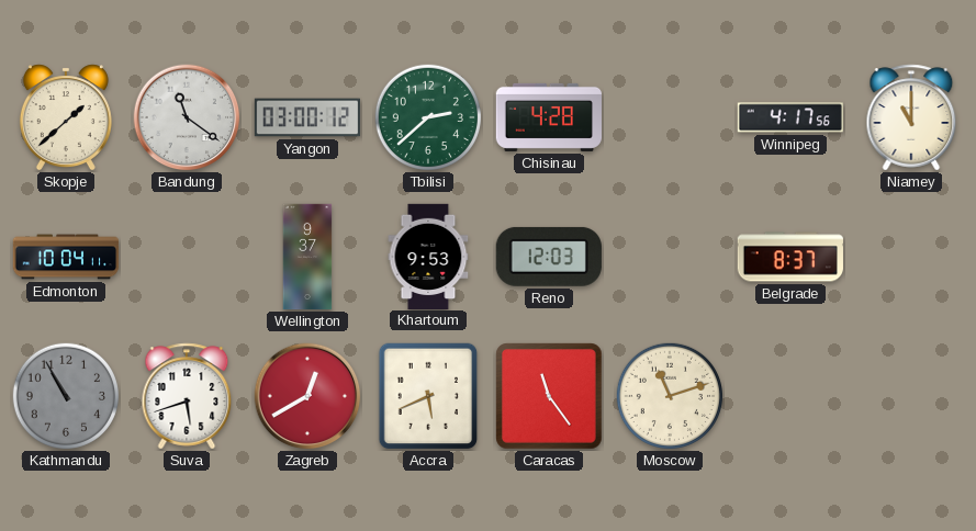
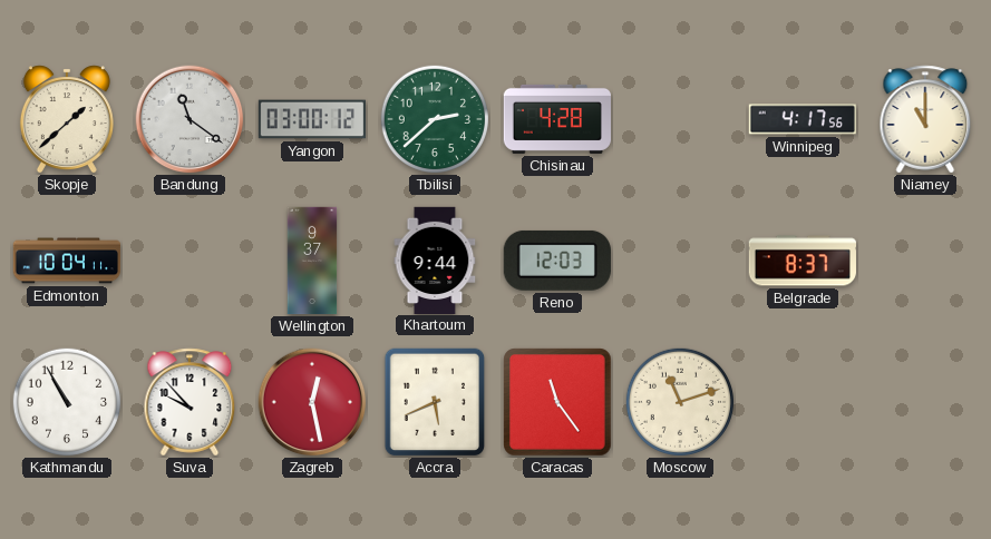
Khartoum: 9:53 -> 9:44
Kathmandu dial: grey -> white
Suva: 5:42 -> 9:53
Zagreb: 12:40 -> 12:28
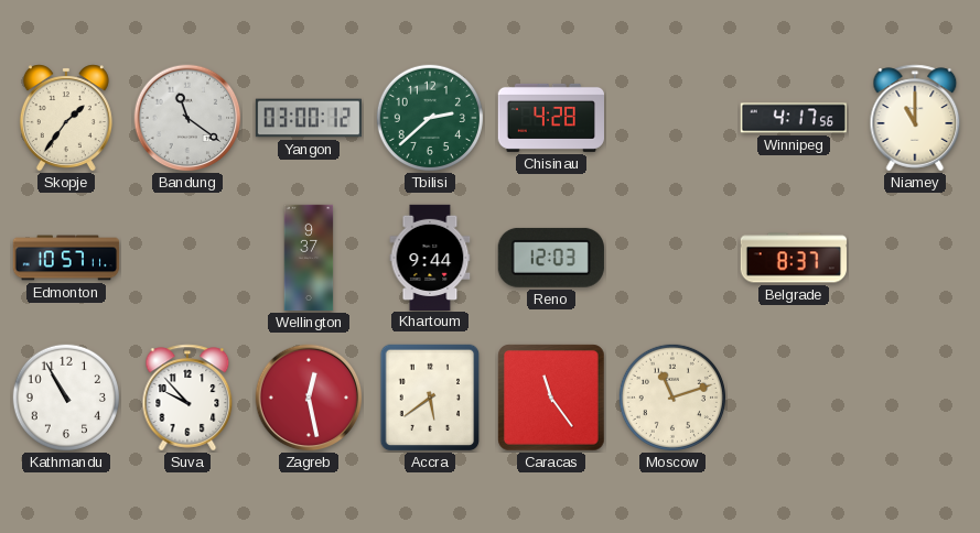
Skopje: 1:38 -> 1:36
Edmonton: 10:04 -> 10:57
Accra: 5:41 -> 5:39
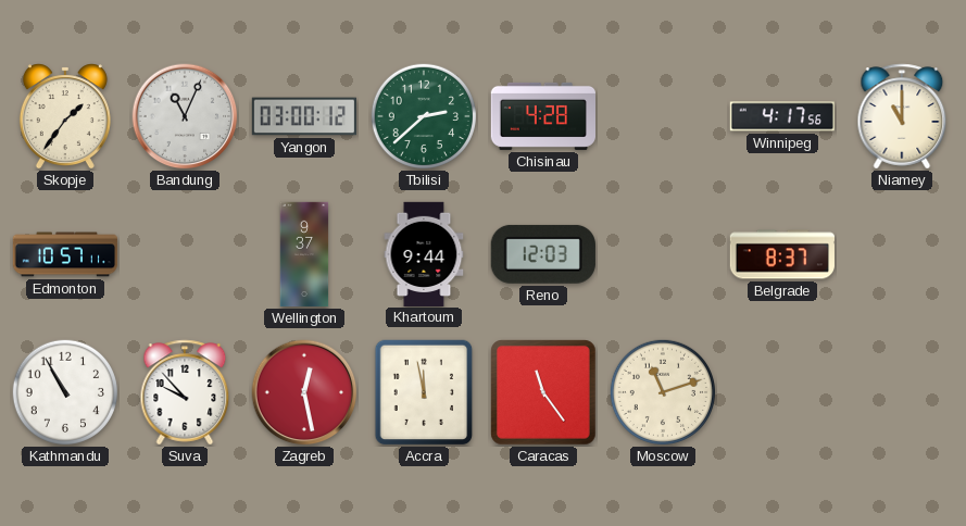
Bandung: 11:21 -> 11:04
Accra: 5:39 -> 11:58
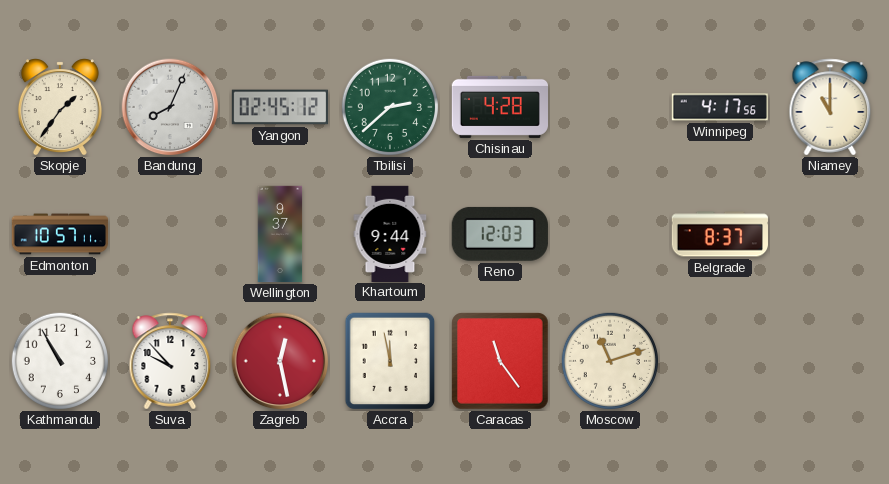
Bandung: 11:04 -> 8:04
Yangon: 03:00 -> 02:45
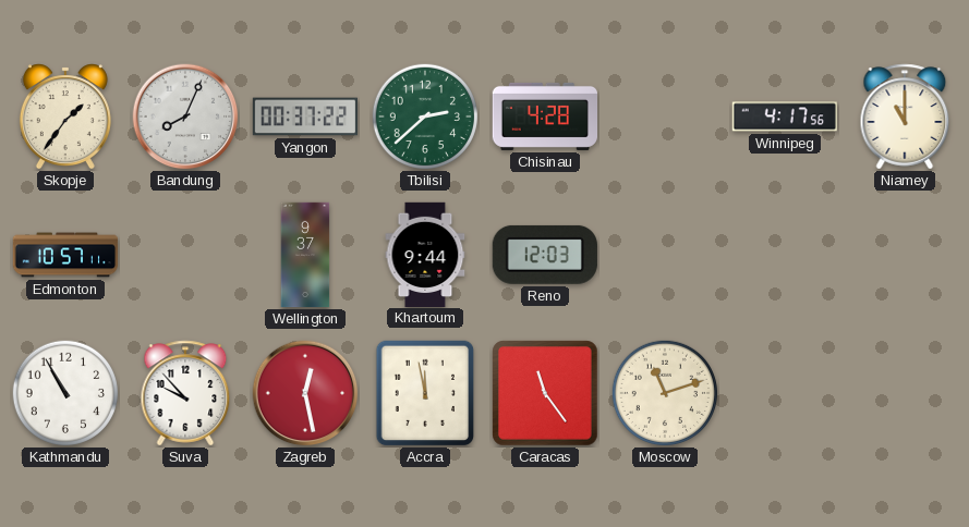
Yangon: 02:45 -> 00:37
Belgrade: 8:37 -> none
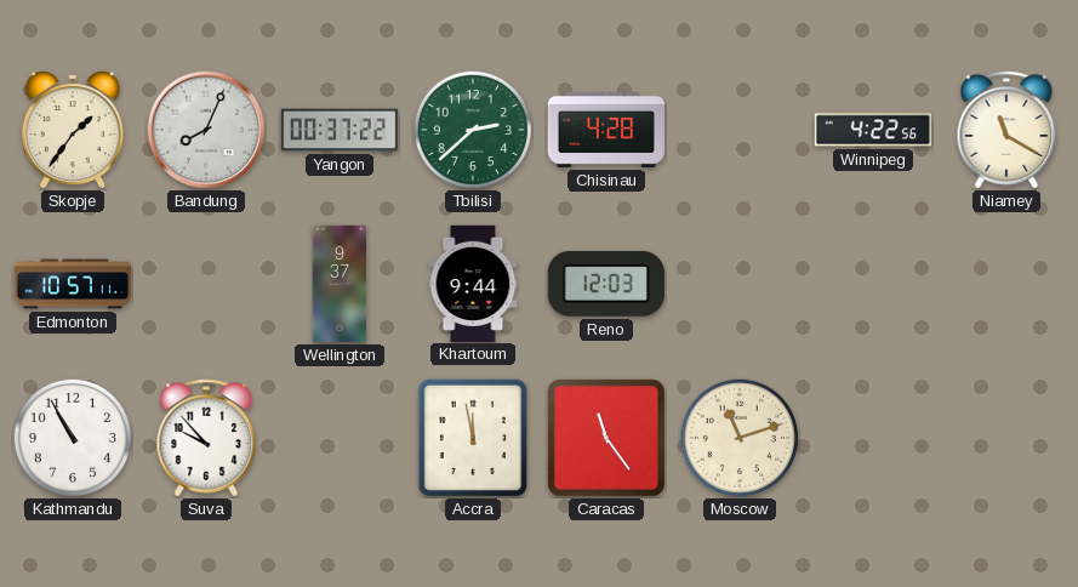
Winnipeg: 4:17 -> 4:22
Niamey: 11:00 -> 11:20
Zagreb: 12:28 -> none
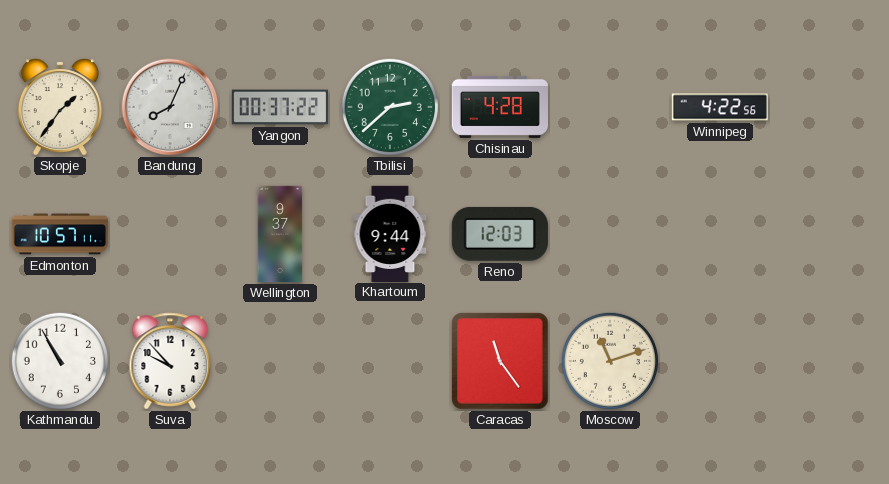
Niamey: 11:20 -> none
Accra: 11:58 -> none
